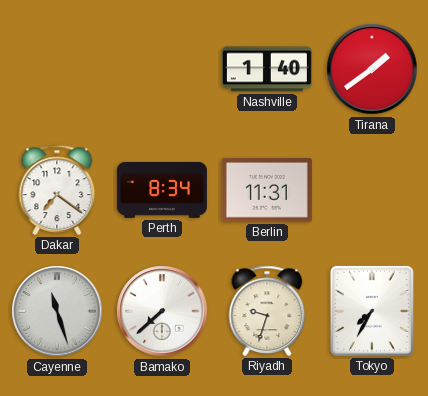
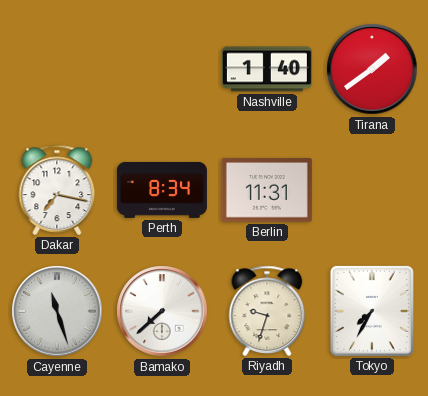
Dakar: 7:21 -> 7:17
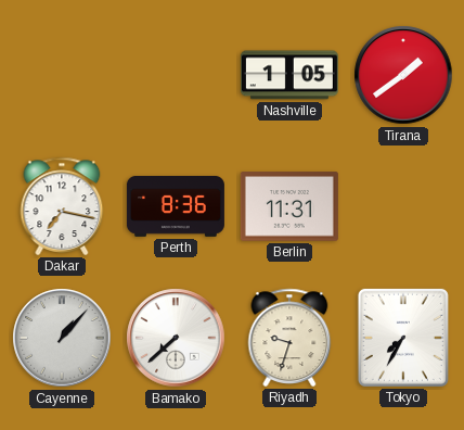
Nashville: 1:40 -> 1:05
Perth: 8:34 -> 8:36
Cayenne: 11:27 -> 1:07
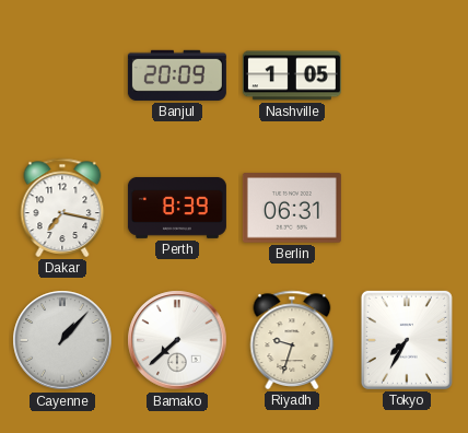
Banjul: none -> 20:09
Tirana: 1:39 -> none
Perth: 8:36 -> 8:39
Berlin: 11:31 -> 06:31
